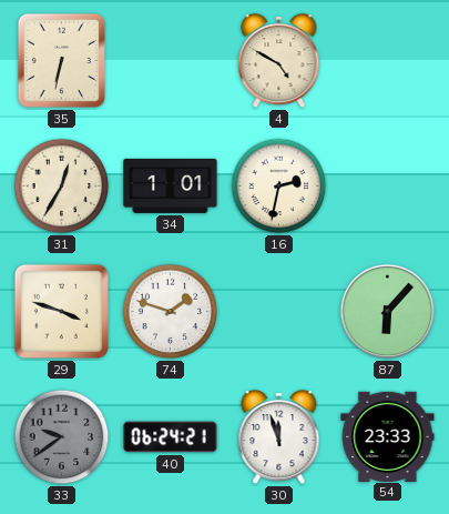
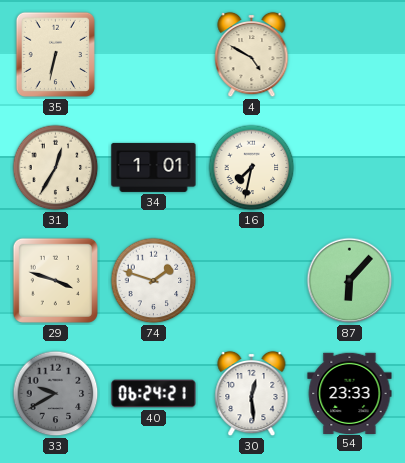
16: 2:32 -> 7:32
33: 9:39 -> 9:40
30: 11:57 -> 12:29
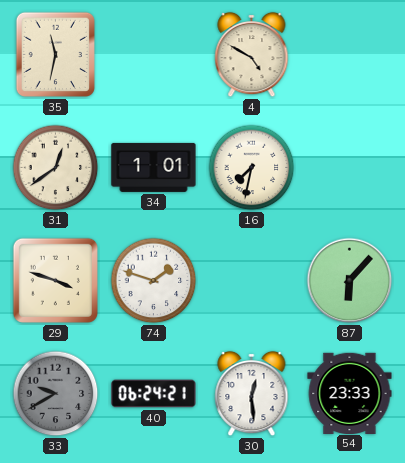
35: 6:32 -> 11:32
31: 12:35 -> 12:39
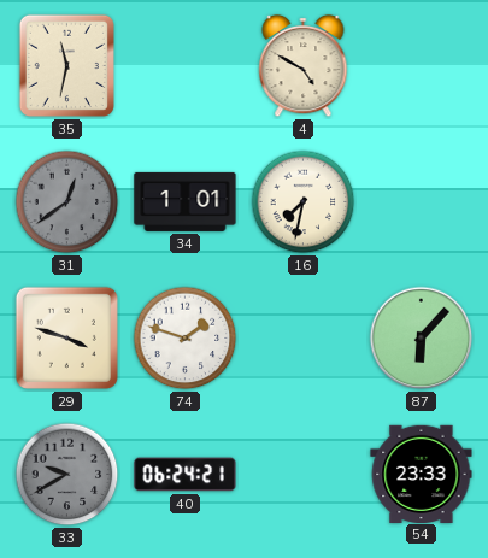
31 dial: cream -> grey
30: 12:29 -> none
